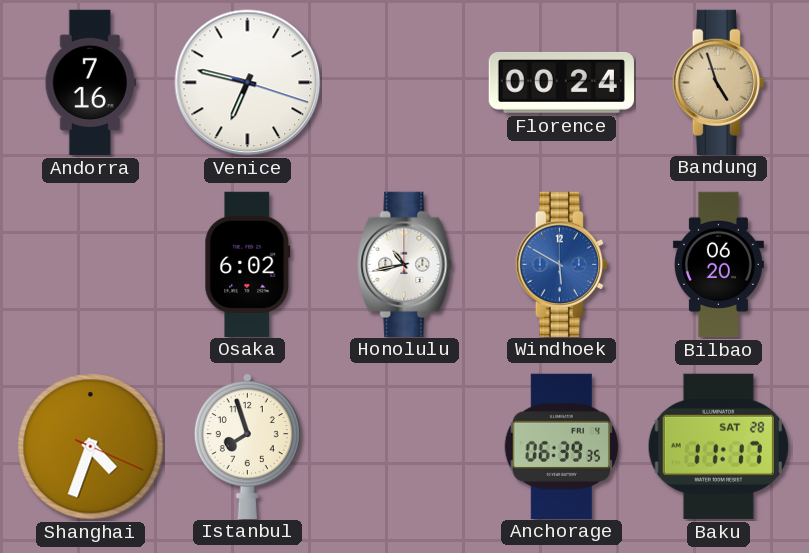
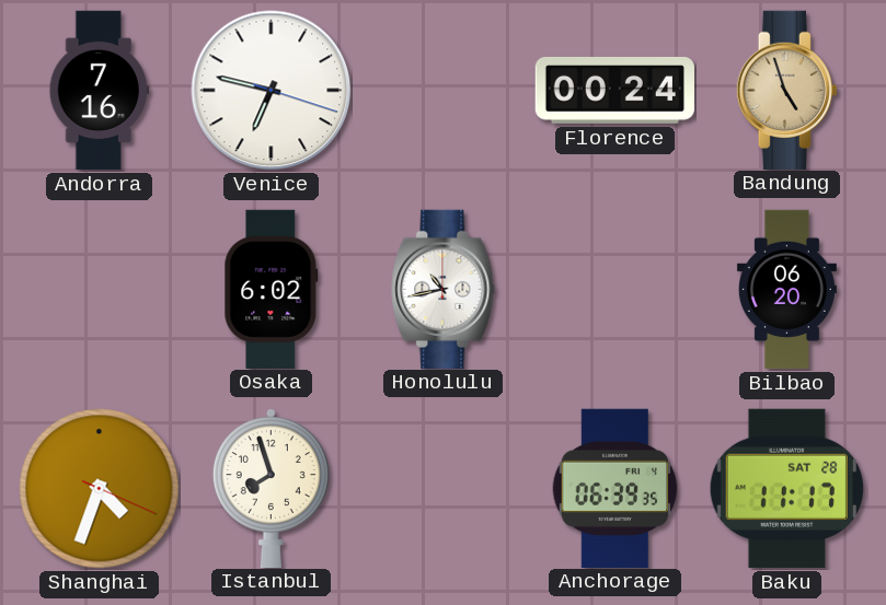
Windhoek: 5:50 -> none
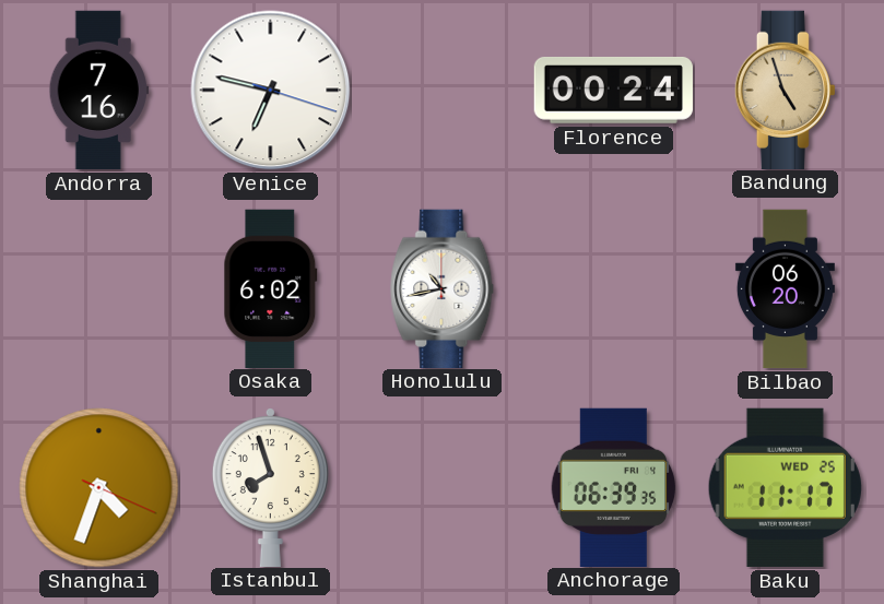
Baku date: SAT 28 -> WED 25
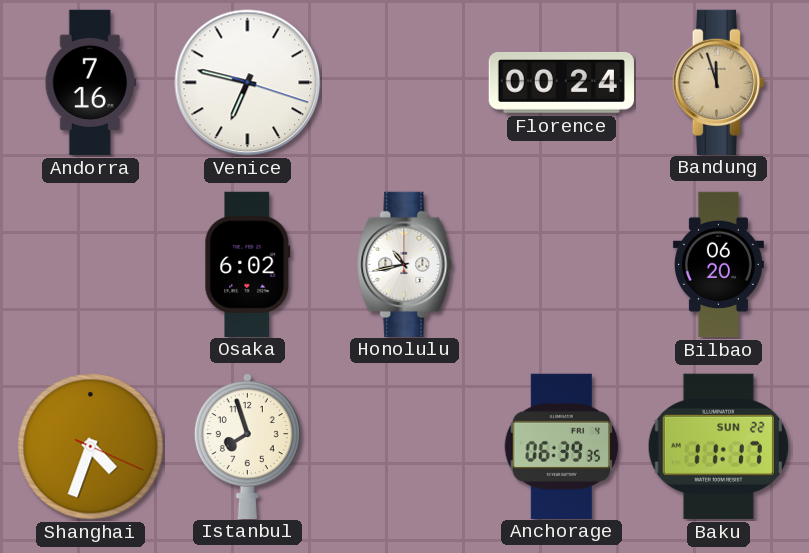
Bandung: 4:57 -> 11:57
Baku date: WED 25 -> SUN 22
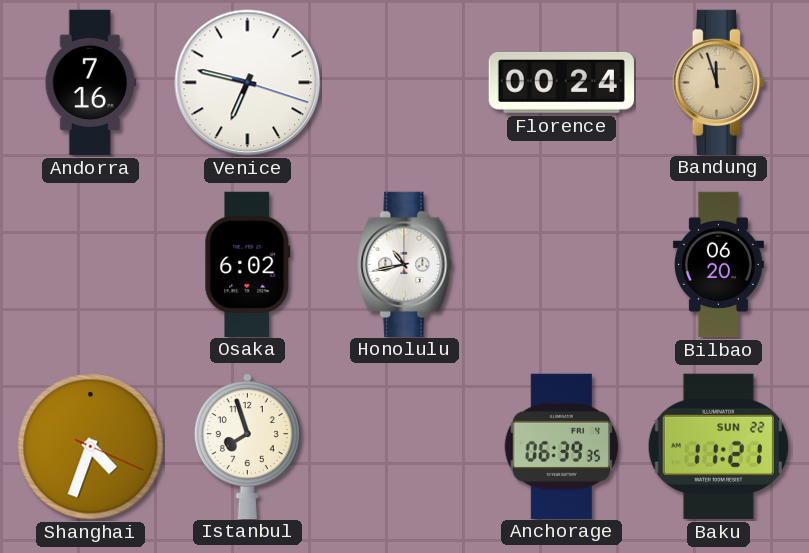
Baku: 11:17 -> 11:21
